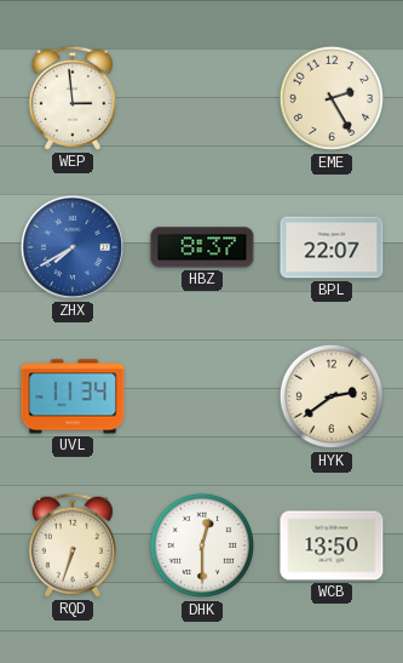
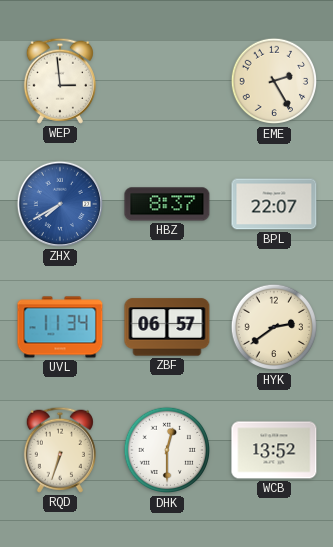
ZBF: none -> 06:57
WCB: 13:50 -> 13:52
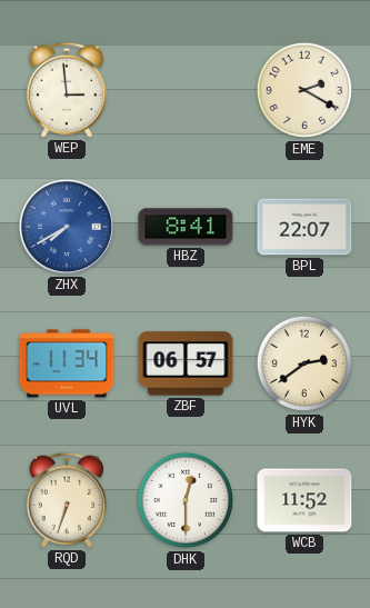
EME: 2:25 -> 2:20
HBZ: 8:37 -> 8:41
WCB: 13:52 -> 11:52
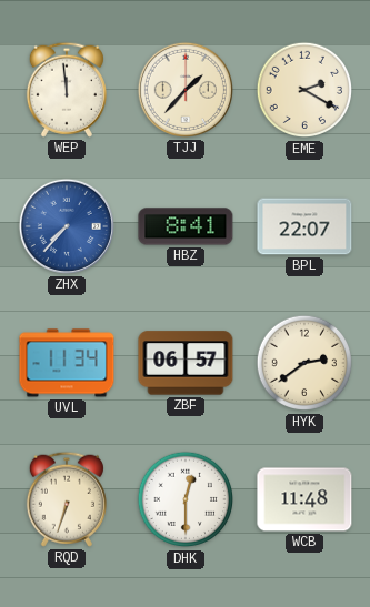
WEP: 2:59 -> 11:59
TJJ: none -> 1:37
ZHX: 7:40 -> 7:37
WCB: 11:52 -> 11:48
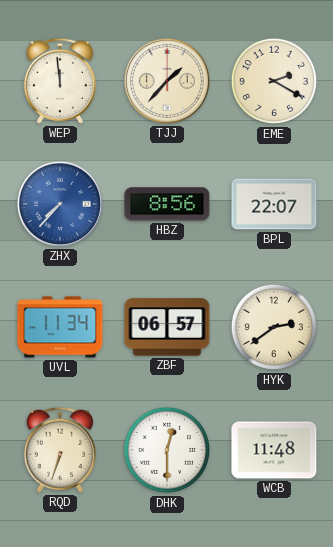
HBZ: 8:41 -> 8:56
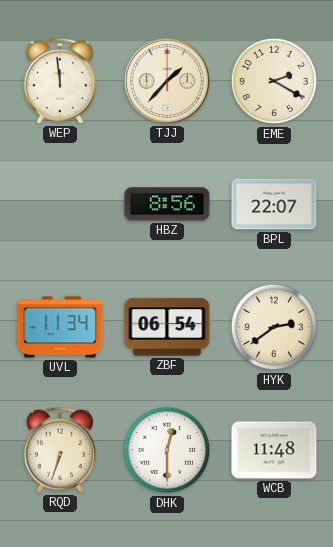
ZHX: 7:37 -> none
ZBF: 06:57 -> 06:54
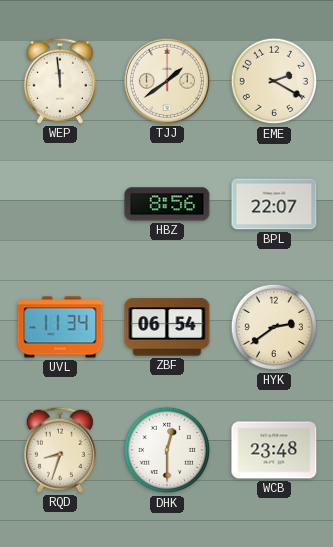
TJJ: 1:37 -> 1:39
RQD: 6:33 -> 8:33
WCB: 11:48 -> 23:48
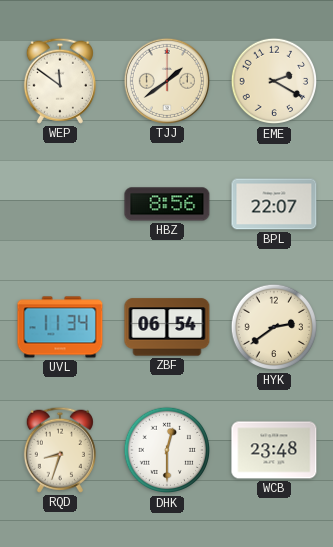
WEP: 11:59 -> 11:51
